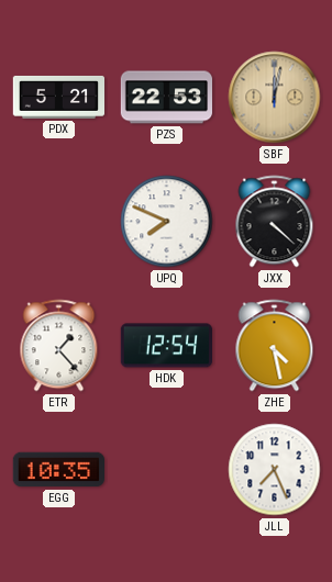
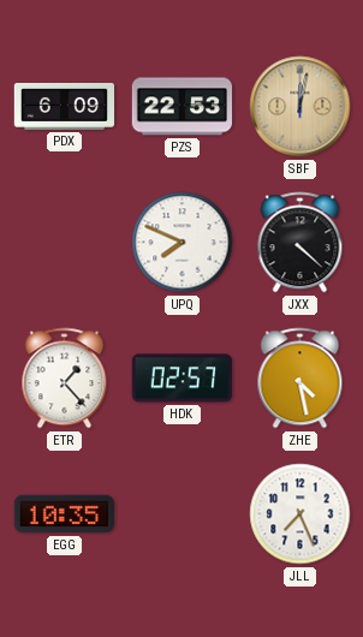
PDX: 5:21 -> 6:09
HDK: 12:54 -> 02:57
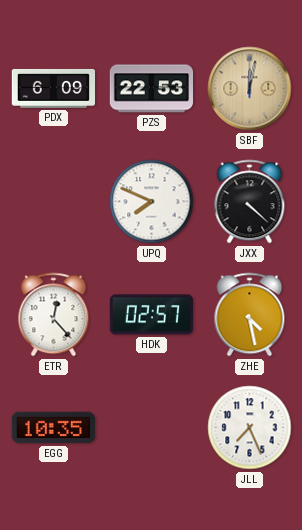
ETR: 1:23 -> 12:23
